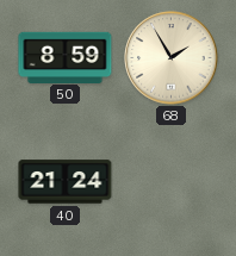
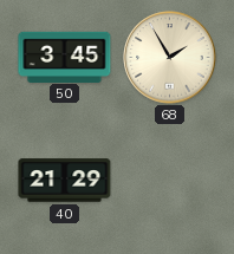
50: 8:59 -> 3:45
40: 21:24 -> 21:29
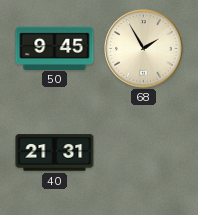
50: 3:45 -> 9:45
40: 21:29 -> 21:31
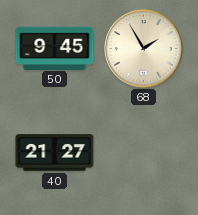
40: 21:31 -> 21:27
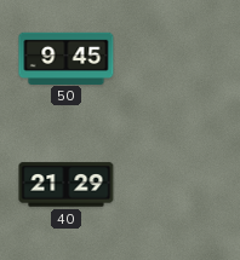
68: 1:55 -> none
40: 21:27 -> 21:29
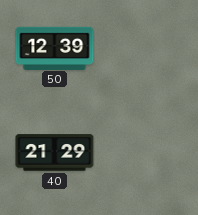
50: 9:45 -> 12:39
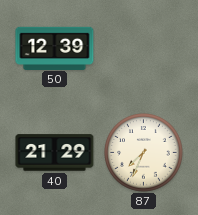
87: none -> 7:34
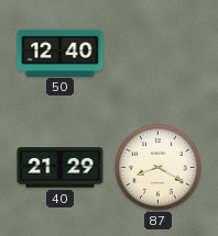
50: 12:39 -> 12:40
87: 7:34 -> 8:20
